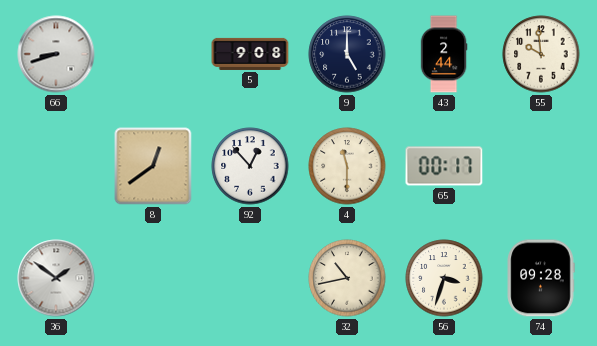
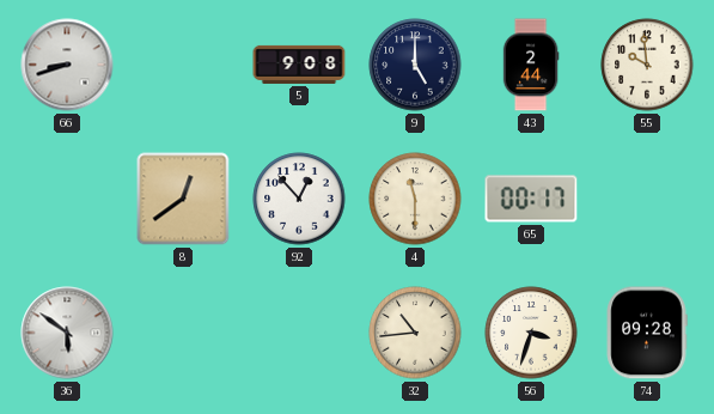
36: 1:51 -> 5:51
32: 10:43 -> 10:44
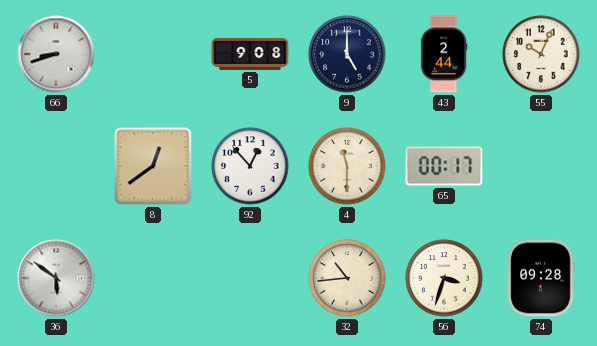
55: 9:59 -> 10:04
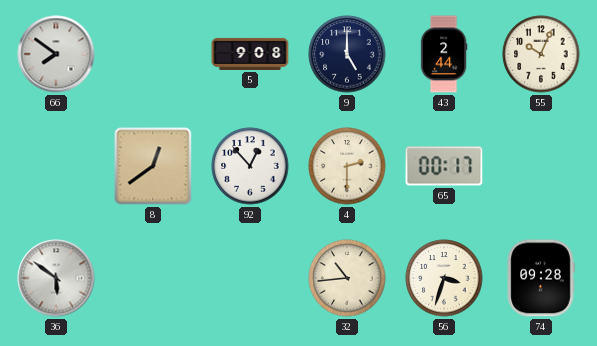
66: 8:42 -> 7:51
4: 11:30 -> 2:30
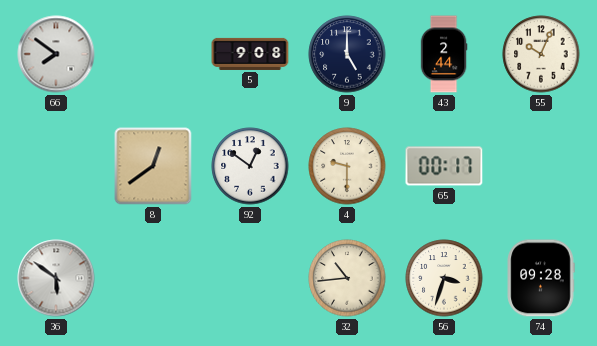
92: 12:53 -> 12:51
4: 2:30 -> 9:30
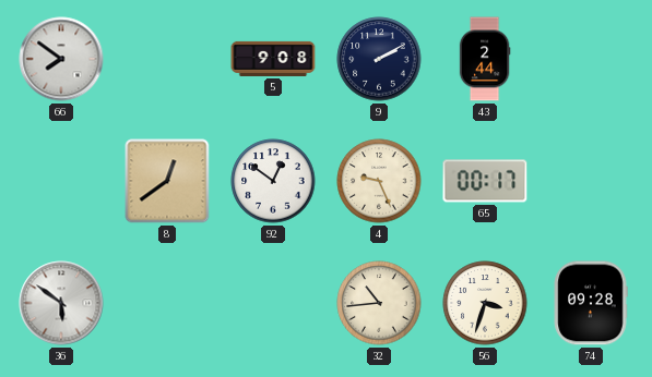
9: 5:00 -> 2:10
55: 10:04 -> none
4: 9:30 -> 9:26
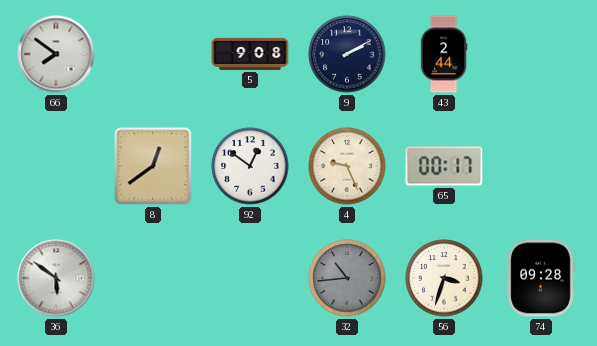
32 dial: cream -> grey
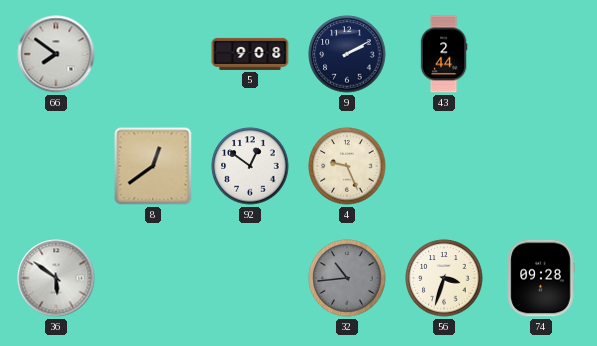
65: 00:17 -> none
